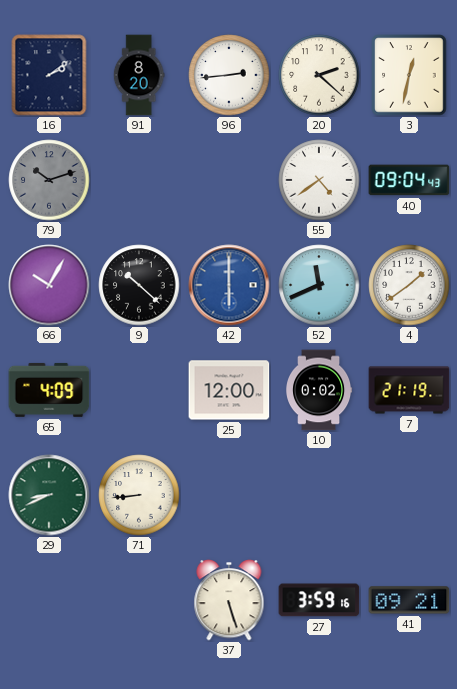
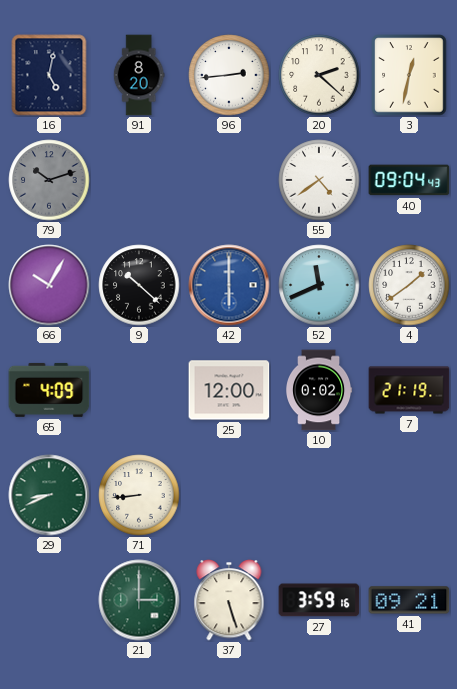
16: 2:09 -> 5:02
21: none -> 3:00
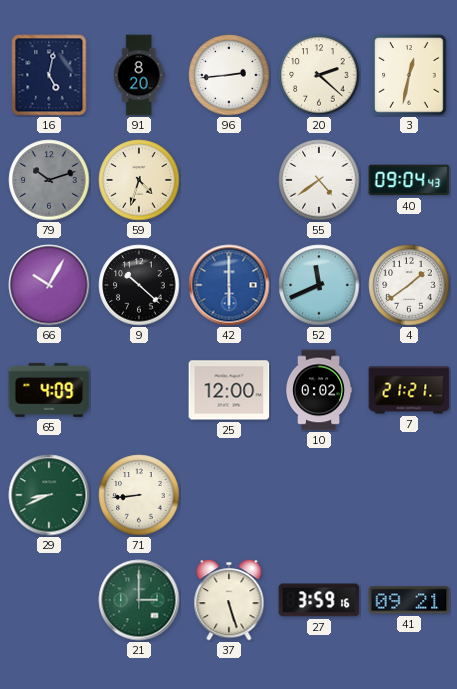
59: none -> 4:33
7: 21:19 -> 21:21
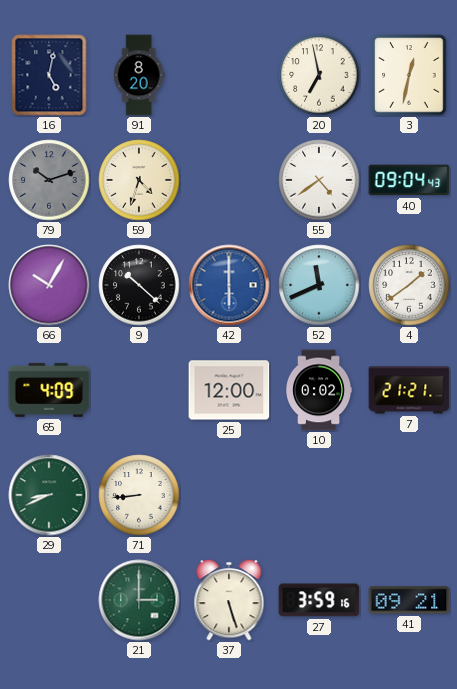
96: 2:44 -> none
20: 2:22 -> 6:58
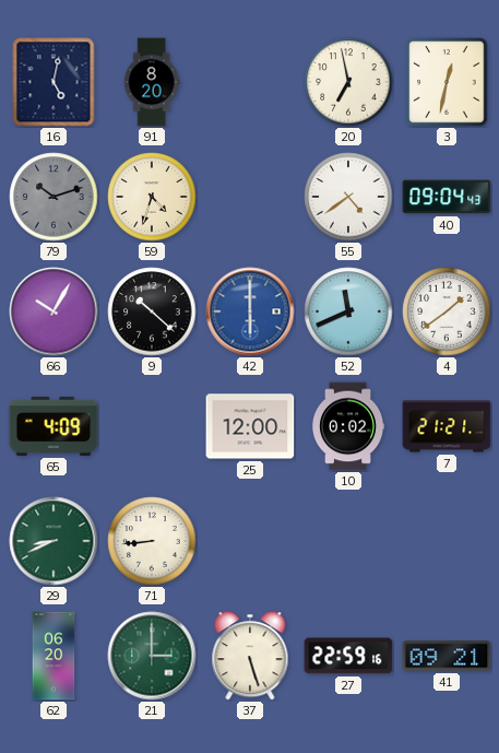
62: none -> 06:20
27: 3:59 -> 22:59
